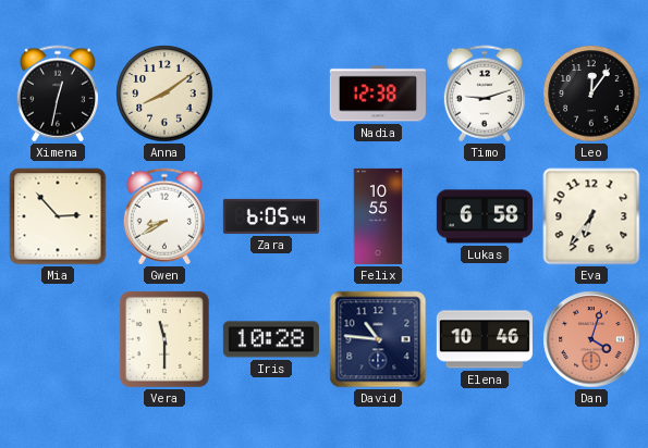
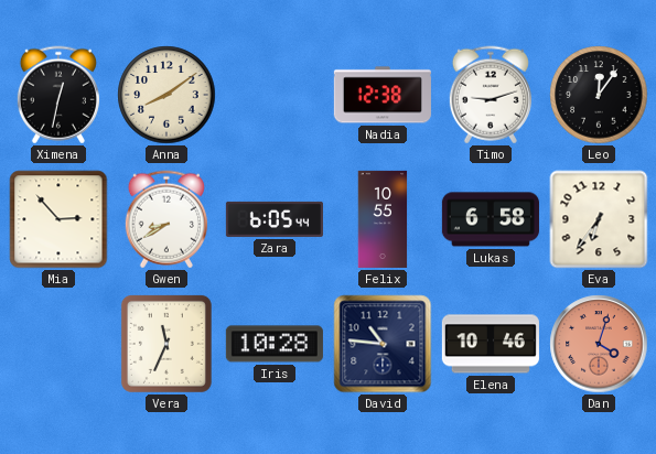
Vera: 11:30 -> 11:34
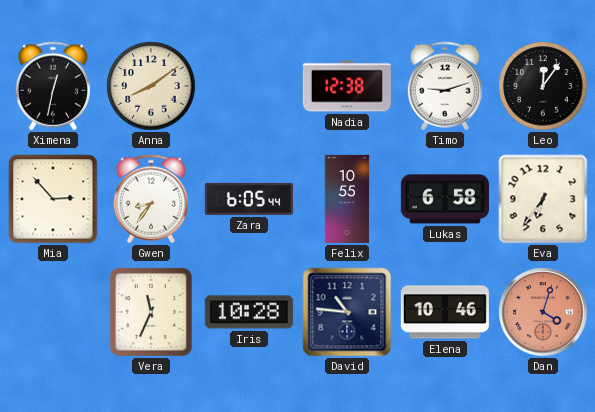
Gwen: 8:40 -> 8:36
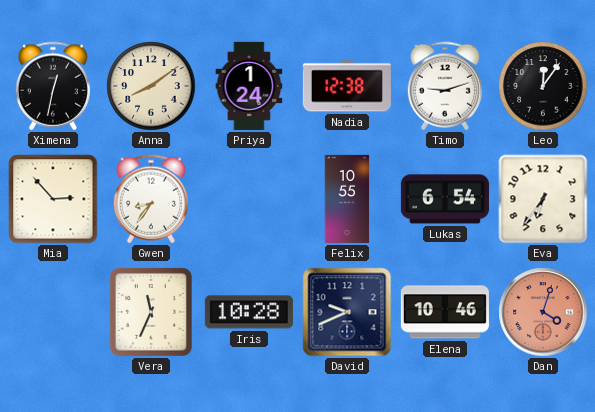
Priya: none -> 1:24
Zara: 6:05 -> none
Lukas: 6:58 -> 6:54
David: 10:46 -> 9:41
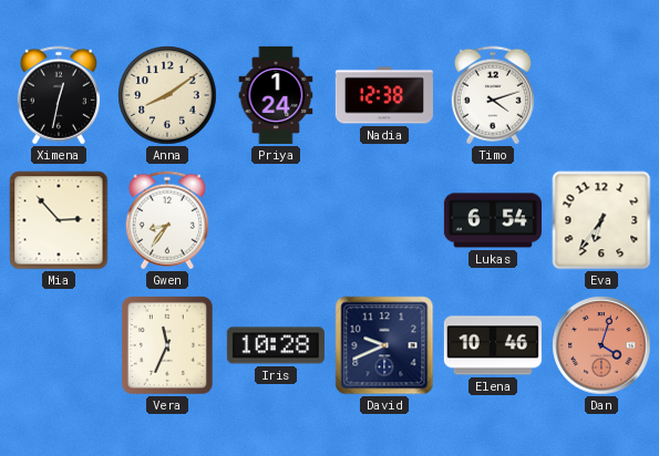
Timo: 9:12 -> 4:12
Leo: 12:06 -> none
Felix: 10:55 -> none
